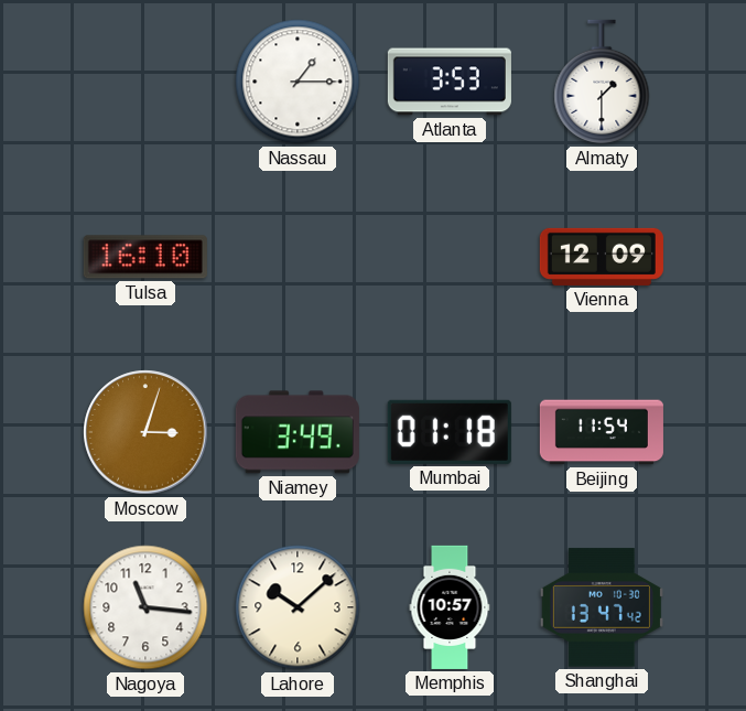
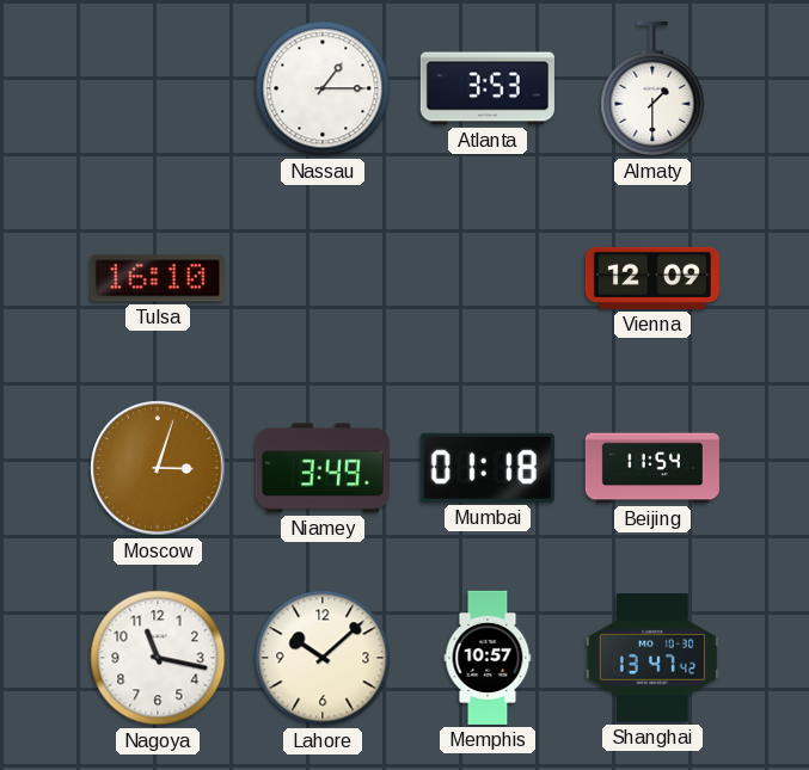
Nagoya: 11:16 -> 11:17
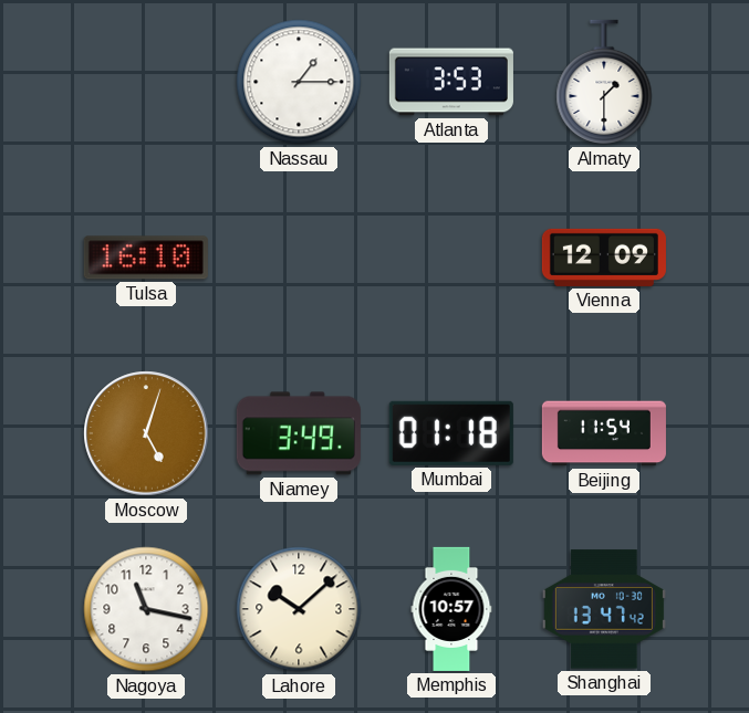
Moscow: 3:03 -> 5:03
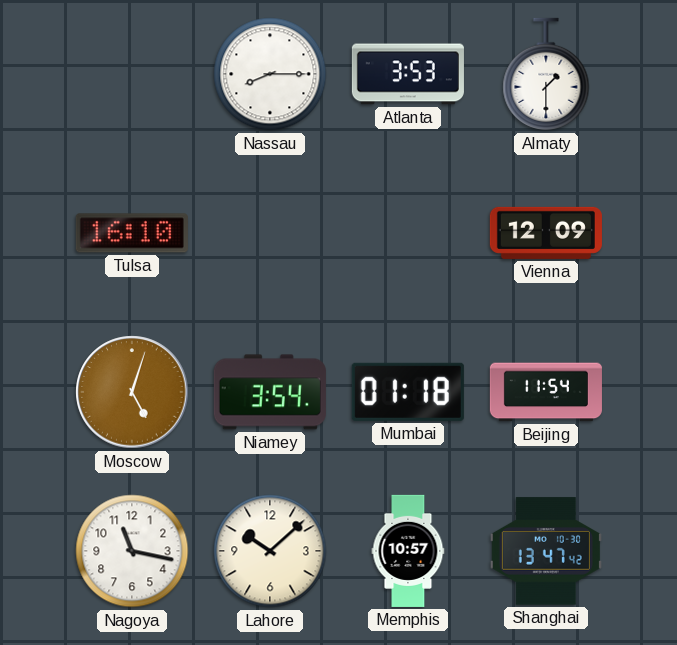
Nassau: 1:15 -> 8:15
Niamey: 3:49 -> 3:54
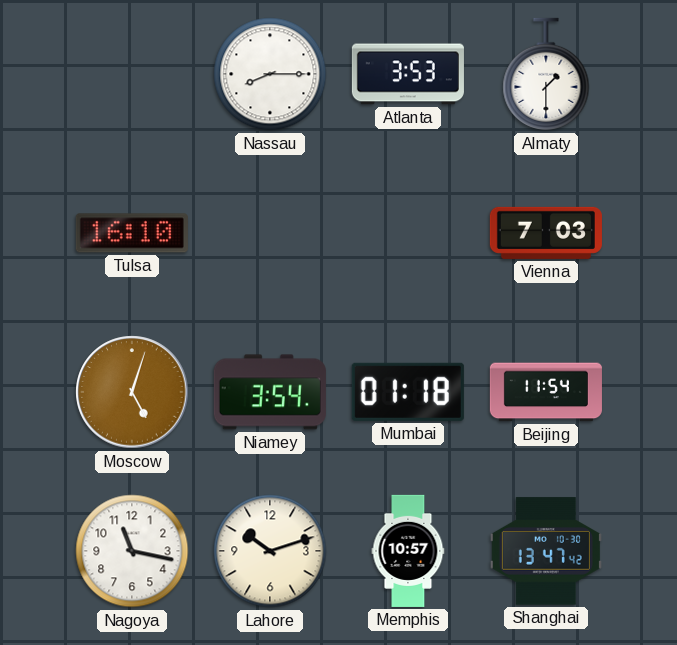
Vienna: 12:09 -> 7:03
Lahore: 10:08 -> 10:12
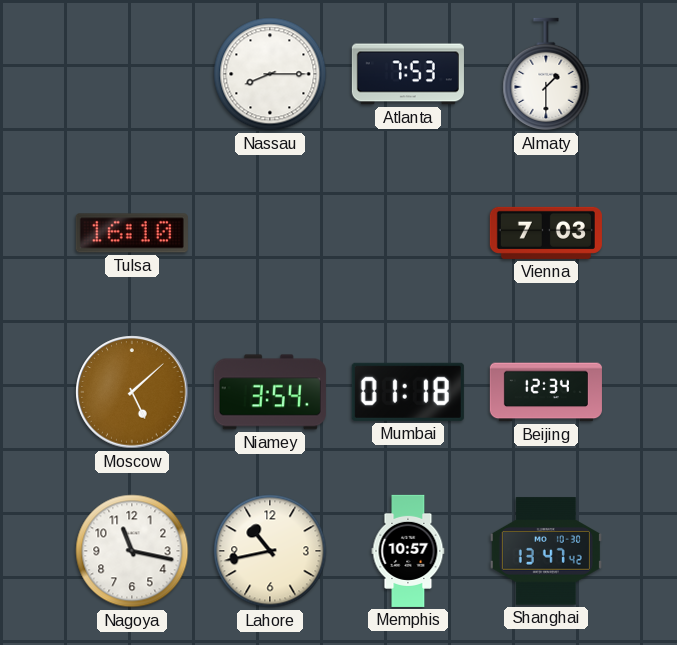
Atlanta: 3:53 -> 7:53
Moscow: 5:03 -> 5:08
Beijing: 11:54 -> 12:34
Lahore: 10:12 -> 10:43
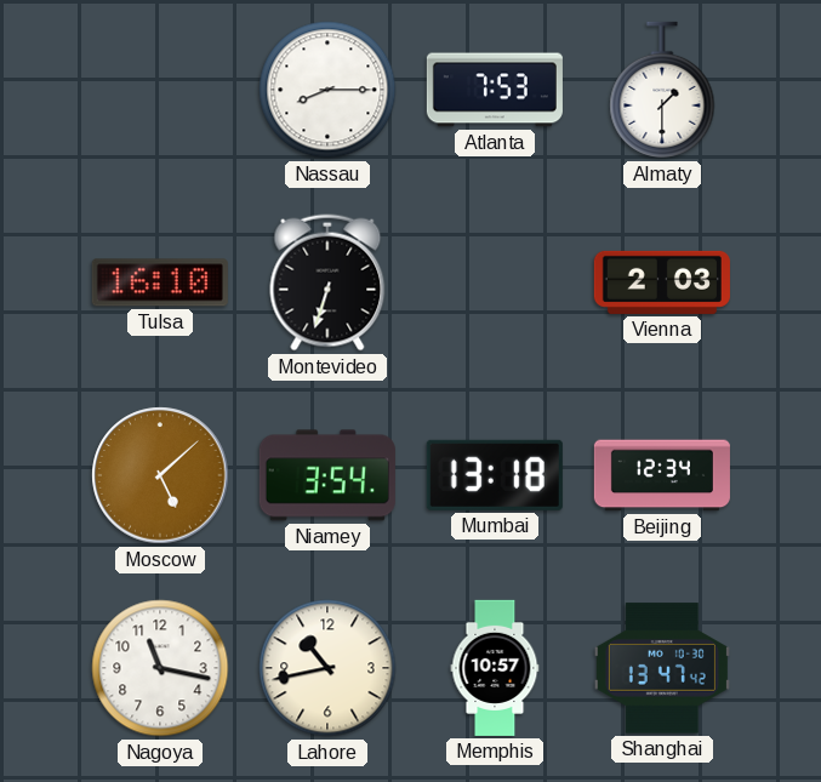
Montevideo: none -> 6:33
Vienna: 7:03 -> 2:03
Mumbai: 01:18 -> 13:18
